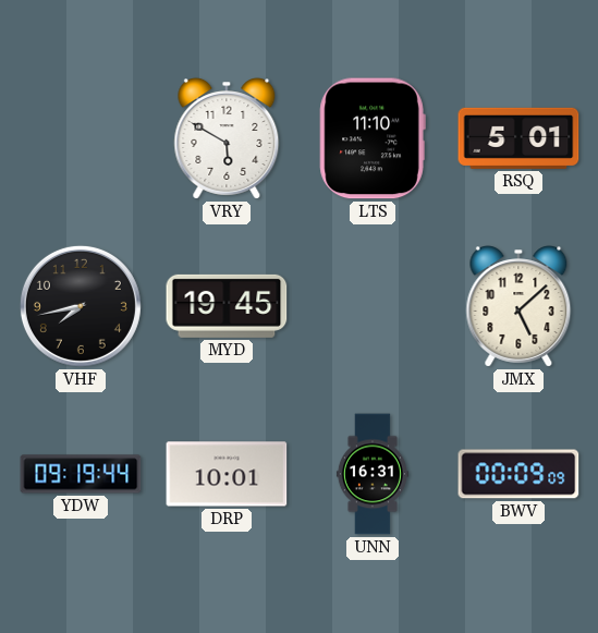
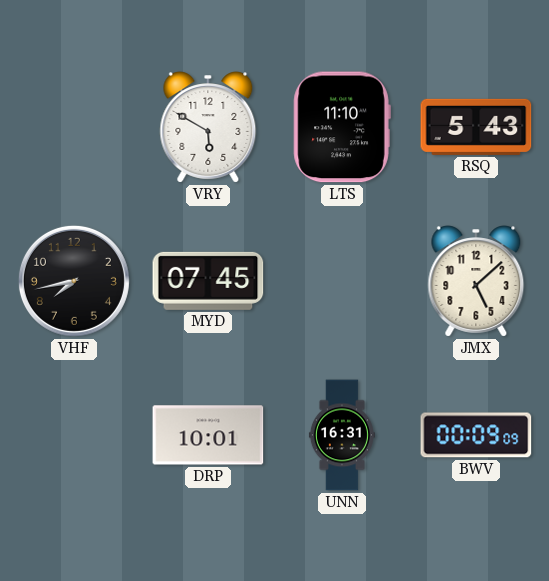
RSQ: 5:01 -> 5:43
MYD: 19:45 -> 07:45
YDW: 09:19 -> none
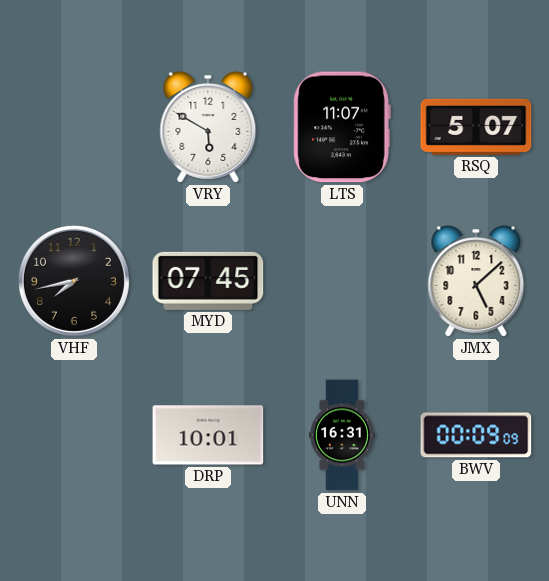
LTS: 11:10 -> 11:07
RSQ: 5:43 -> 5:07
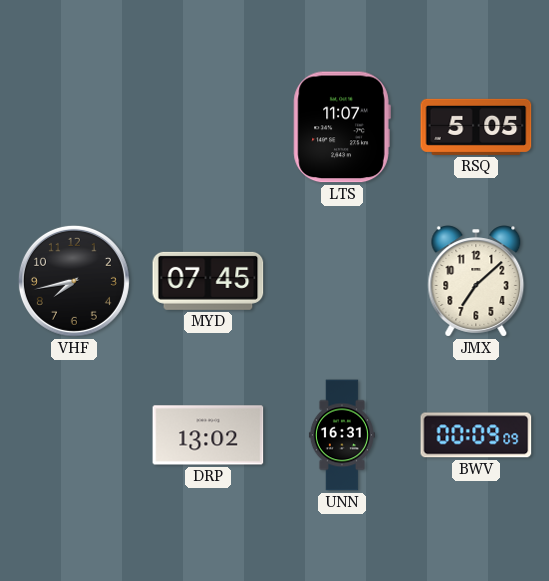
VRY: 5:50 -> none
RSQ: 5:07 -> 5:05
JMX: 5:08 -> 7:08
DRP: 10:01 -> 13:02
